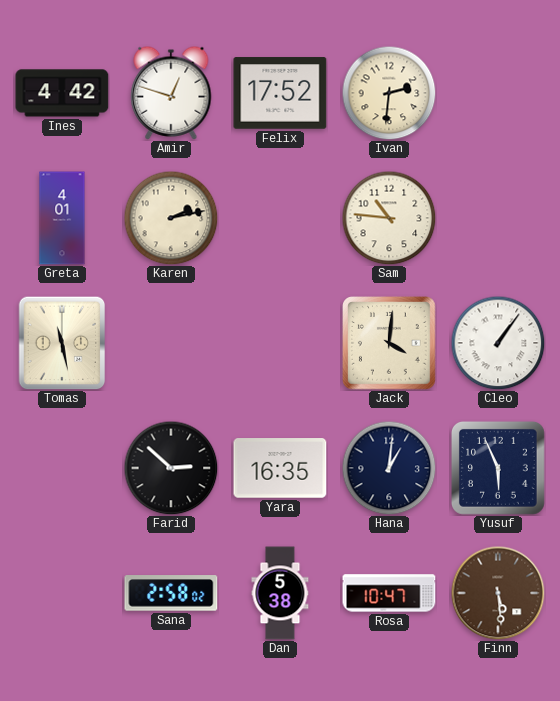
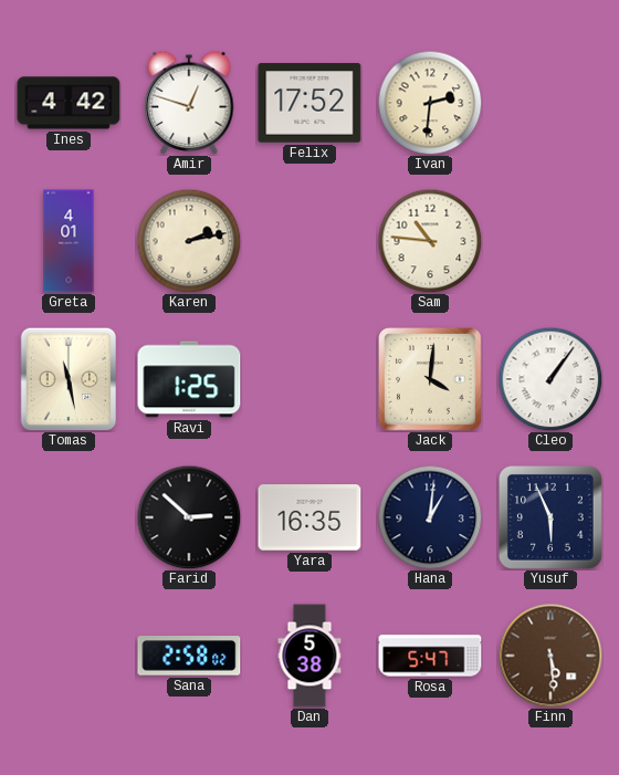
Ravi: none -> 1:25
Rosa: 10:47 -> 5:47
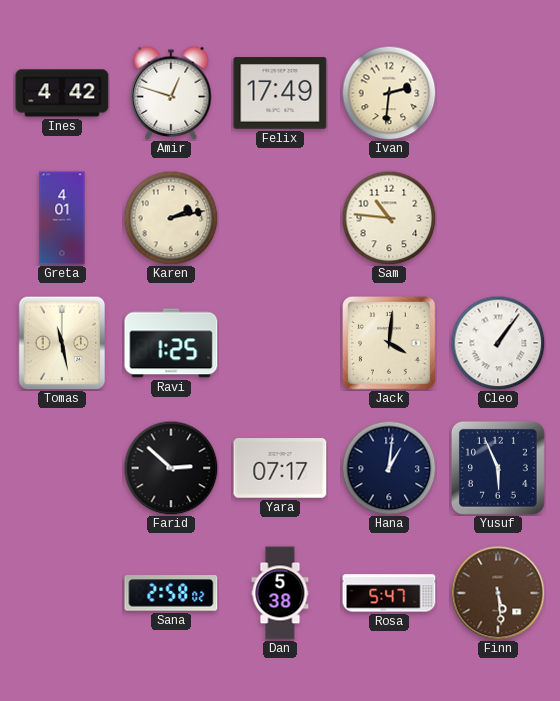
Felix: 17:52 -> 17:49
Yara: 16:35 -> 07:17
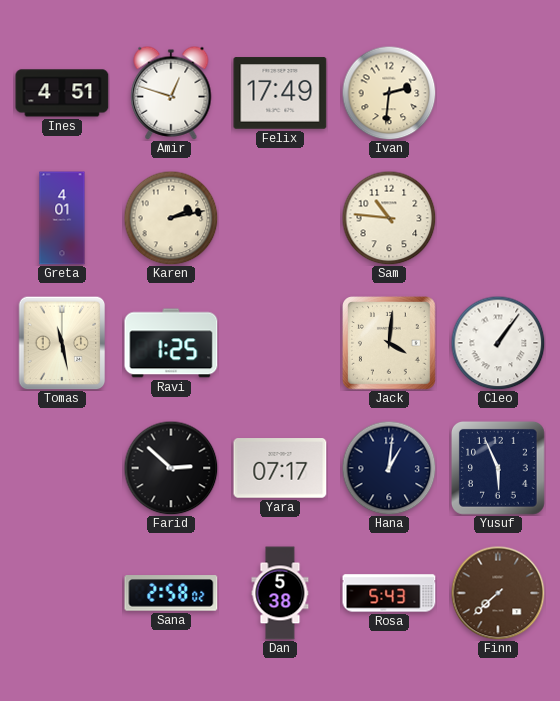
Ines: 4:42 -> 4:51
Rosa: 5:47 -> 5:43
Finn: 5:29 -> 7:38
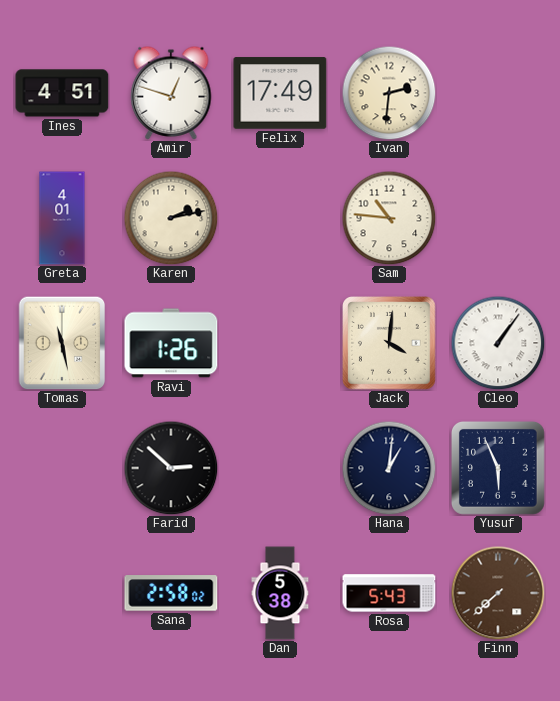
Ravi: 1:25 -> 1:26
Yara: 07:17 -> none
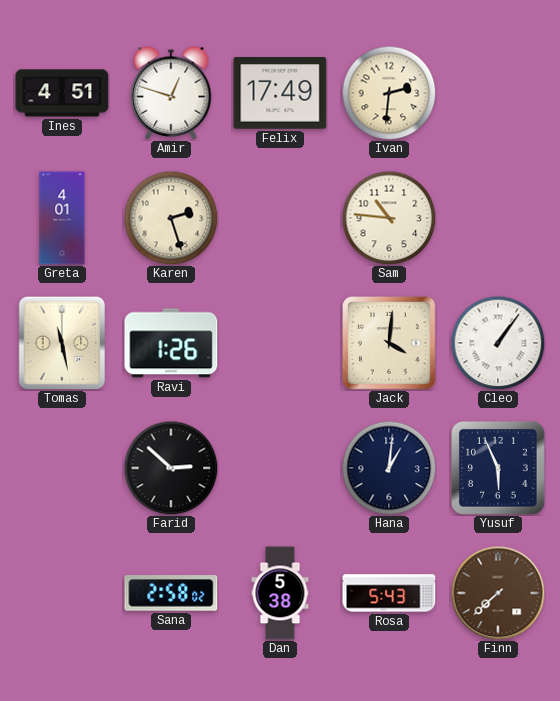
Karen: 2:13 -> 2:27
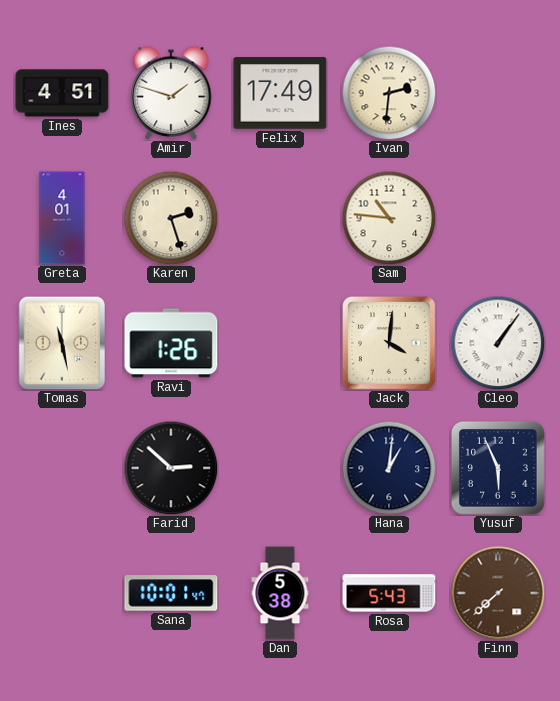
Amir: 12:48 -> 1:48
Sana: 2:58 -> 10:01
